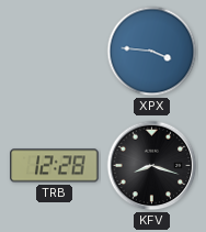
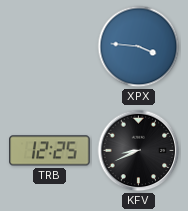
TRB: 12:28 -> 12:25
KFV: 8:18 -> 8:41
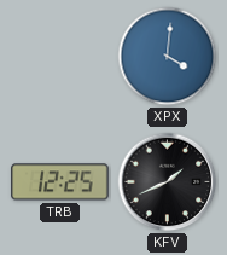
XPX: 3:46 -> 4:01
KFV: 8:41 -> 1:41
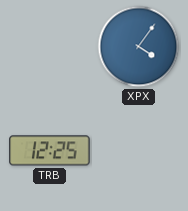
XPX: 4:01 -> 4:06
KFV: 1:41 -> none
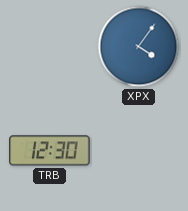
TRB: 12:25 -> 12:30
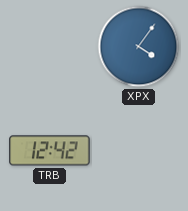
TRB: 12:30 -> 12:42
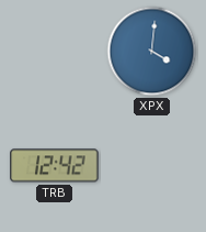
XPX: 4:06 -> 4:01
